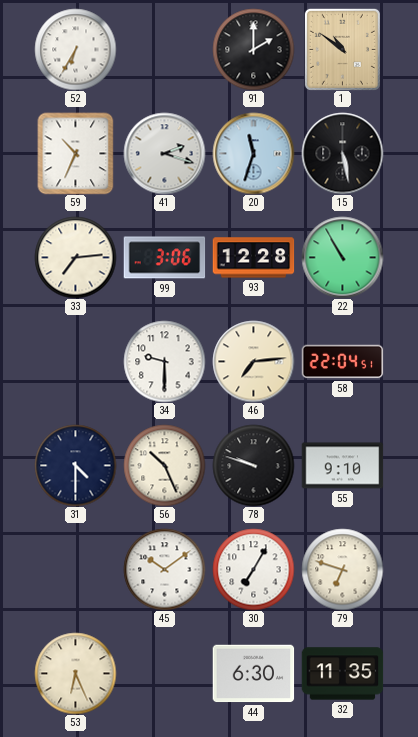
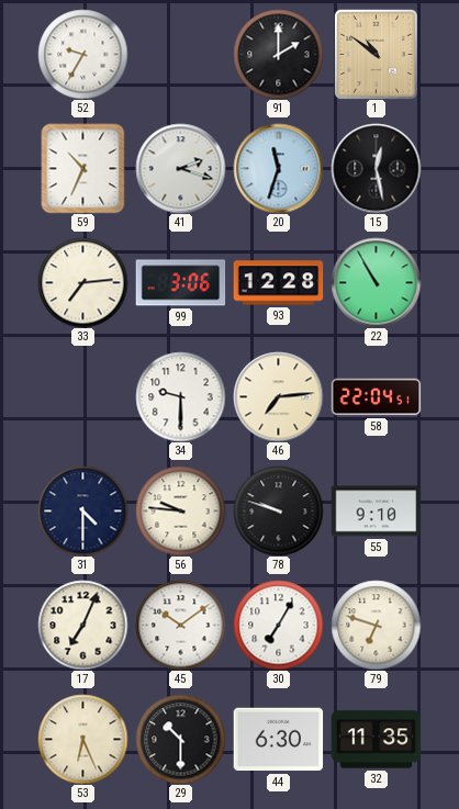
52: 6:35 -> 9:35
15: 5:28 -> 12:28
56: 10:26 -> 9:46
17: none -> 7:04
29: none -> 10:30
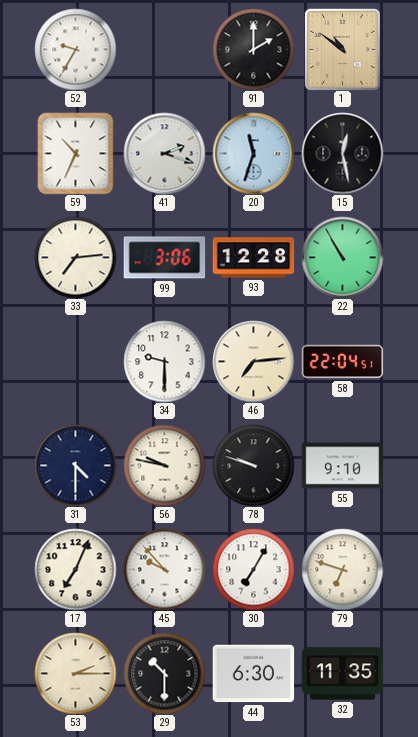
56: 9:46 -> 9:47
45: 10:09 -> 9:53
53: 6:26 -> 2:15
